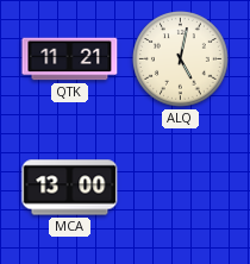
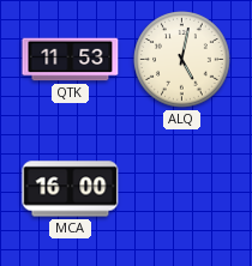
QTK: 11:21 -> 11:53
MCA: 13:00 -> 16:00
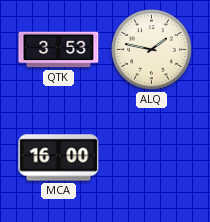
QTK: 11:53 -> 3:53
ALQ: 5:02 -> 1:47
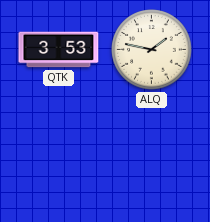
MCA: 16:00 -> none
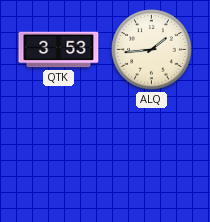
ALQ: 1:47 -> 1:44
